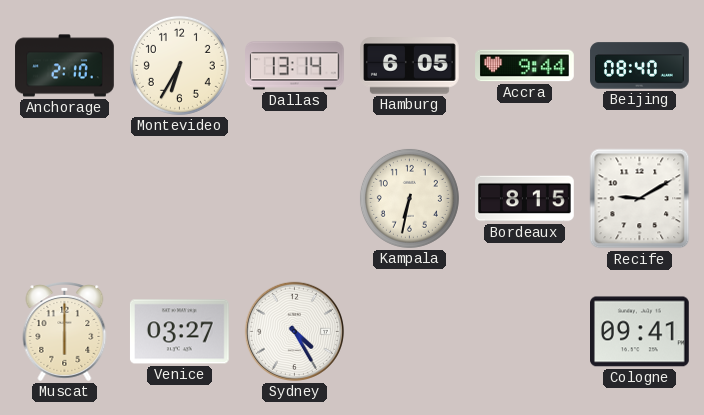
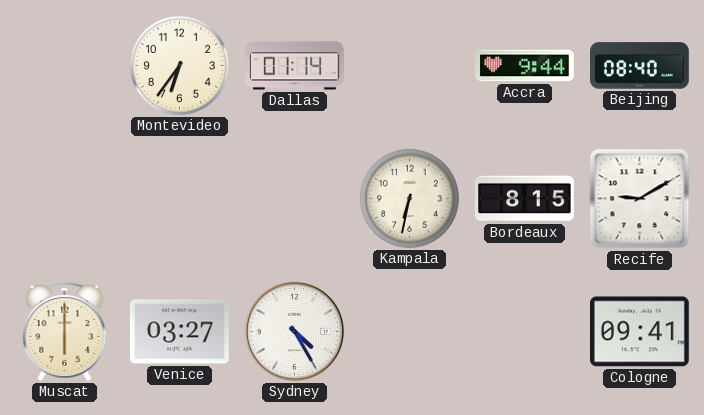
Anchorage: 2:10 -> none
Montevideo: 6:35 -> 6:36
Dallas: 13:14 -> 01:14
Hamburg: 6:05 -> none
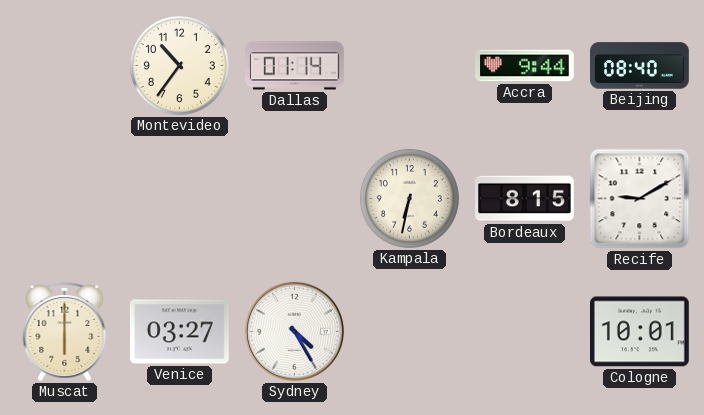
Montevideo: 6:36 -> 10:36
Cologne: 09:41 -> 10:01
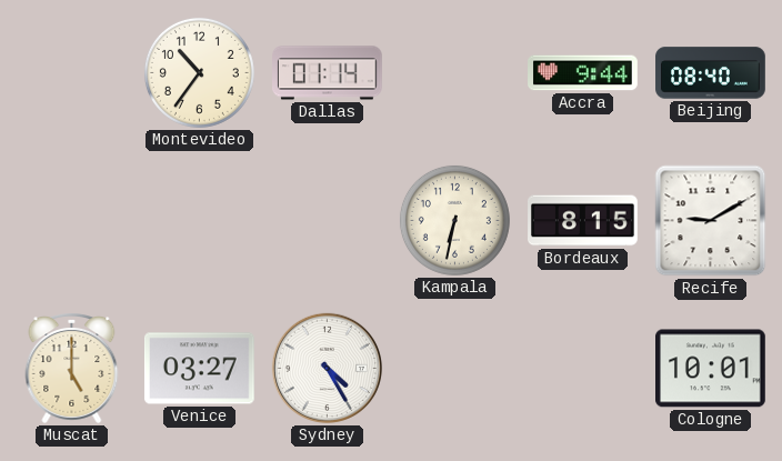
Muscat: 6:00 -> 5:00
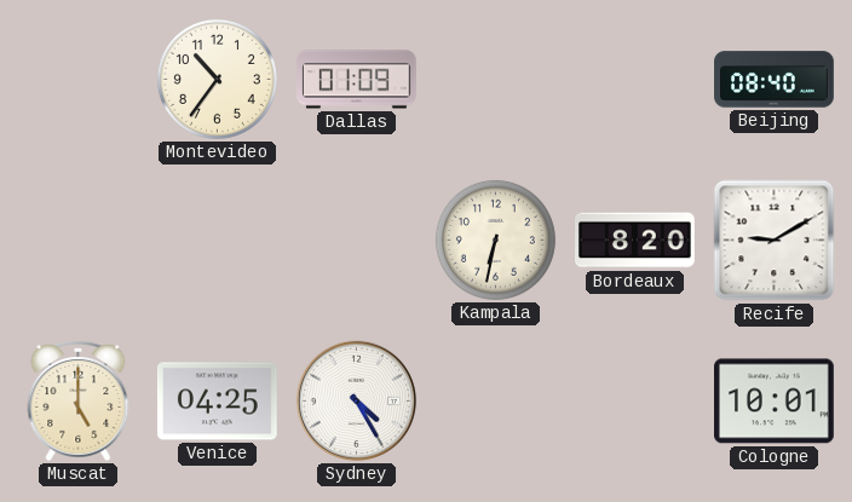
Dallas: 01:14 -> 01:09
Accra: 9:44 -> none
Bordeaux: 8:15 -> 8:20
Venice: 03:27 -> 04:25
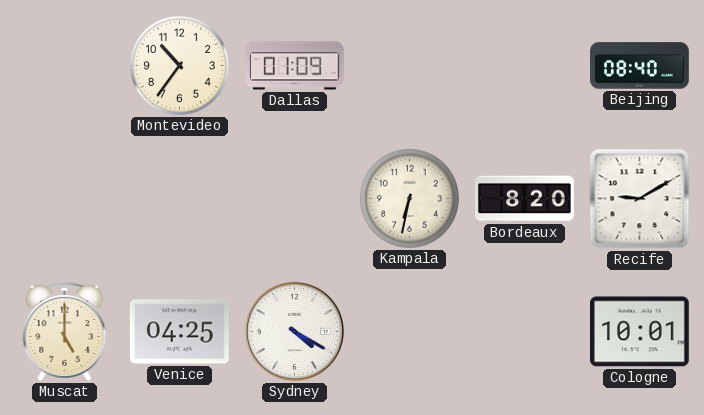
Sydney: 4:25 -> 4:20
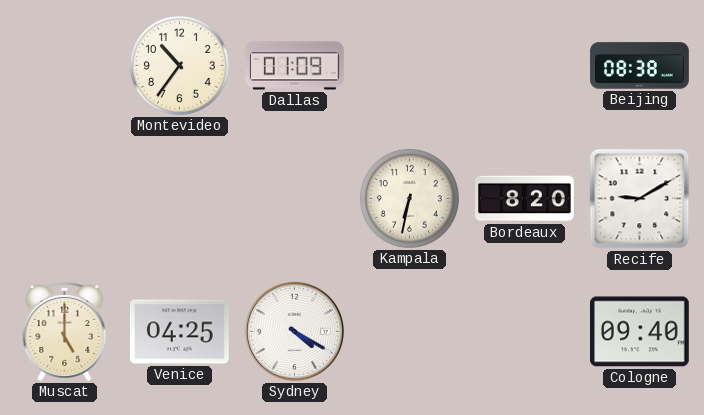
Beijing: 08:40 -> 08:38
Cologne: 10:01 -> 09:40
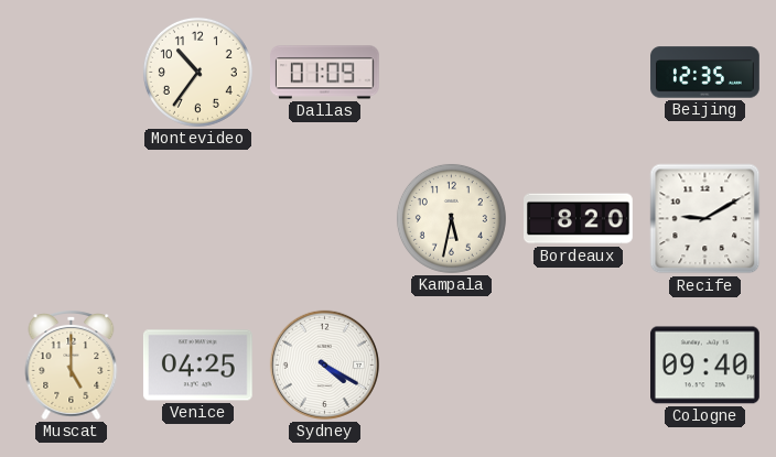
Beijing: 08:38 -> 12:35
Kampala: 6:32 -> 5:32
